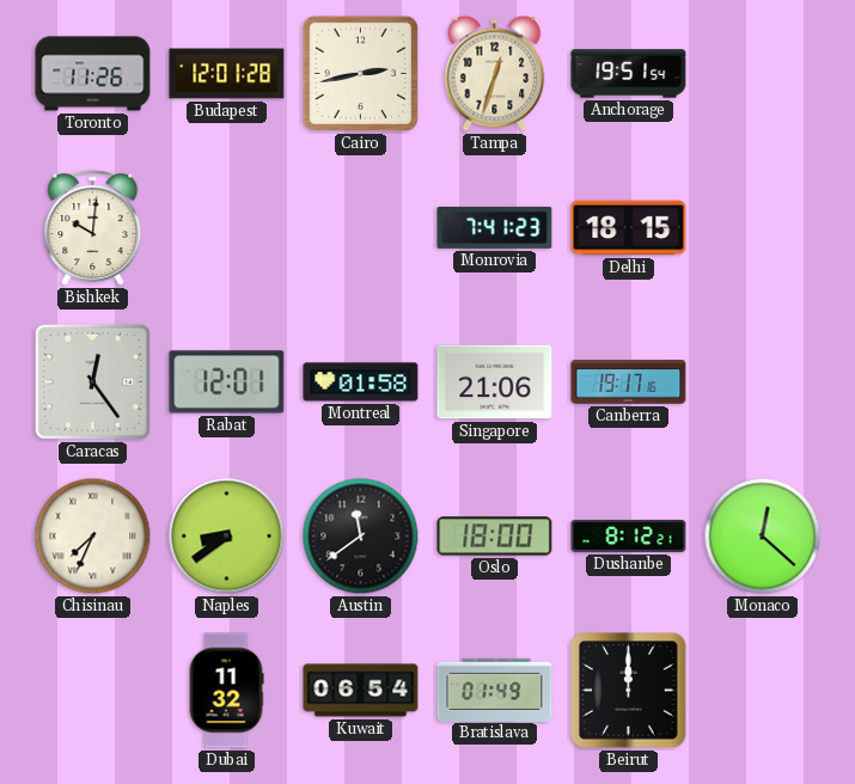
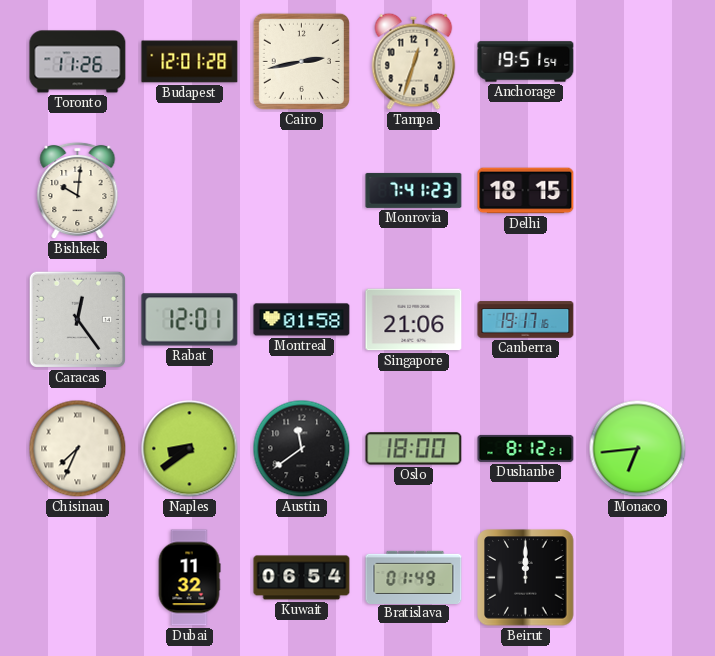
Monaco: 12:22 -> 6:44
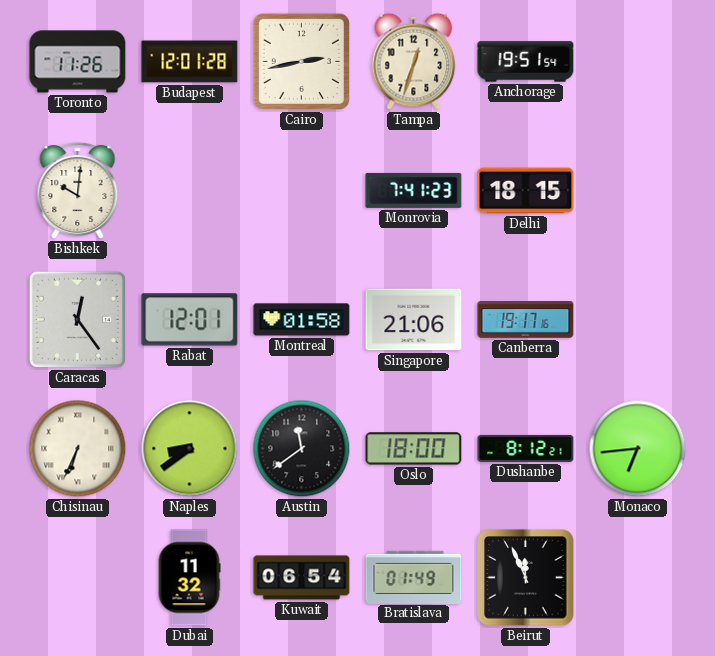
Chisinau: 7:34 -> 6:34
Beirut: 12:00 -> 11:56
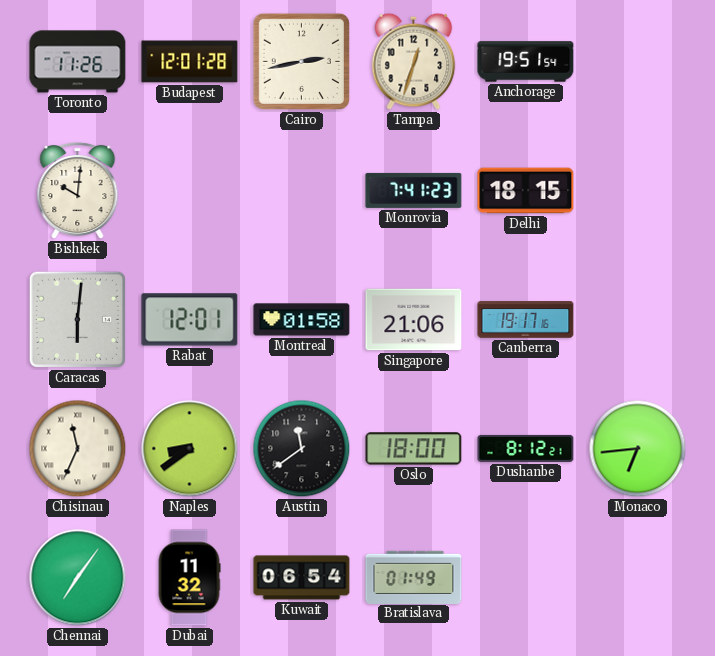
Caracas: 12:24 -> 6:01
Chisinau: 6:34 -> 11:34
Chennai: none -> 7:06
Beirut: 11:56 -> none
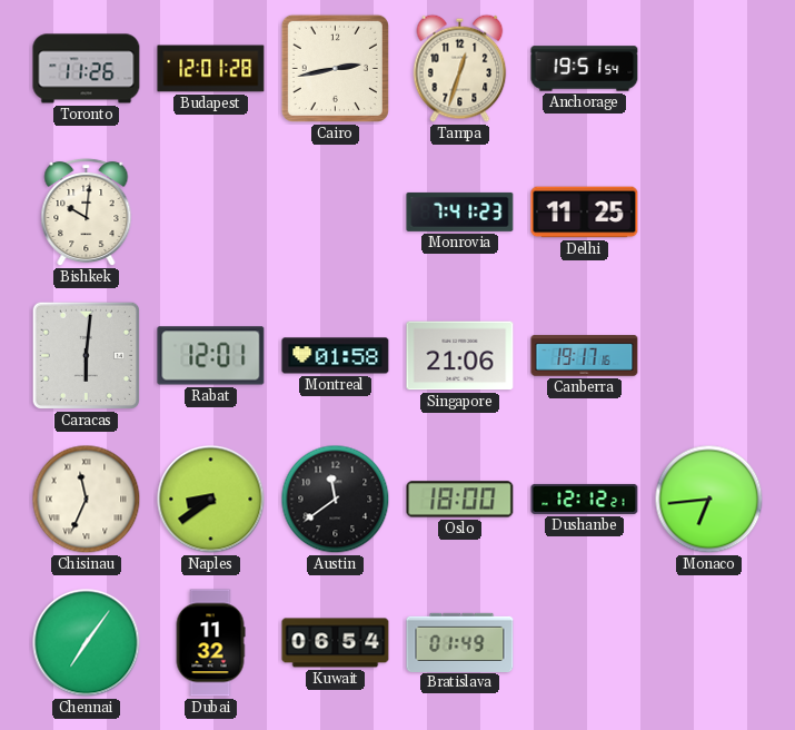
Delhi: 18:15 -> 11:25
Dushanbe: 8:12 -> 12:12
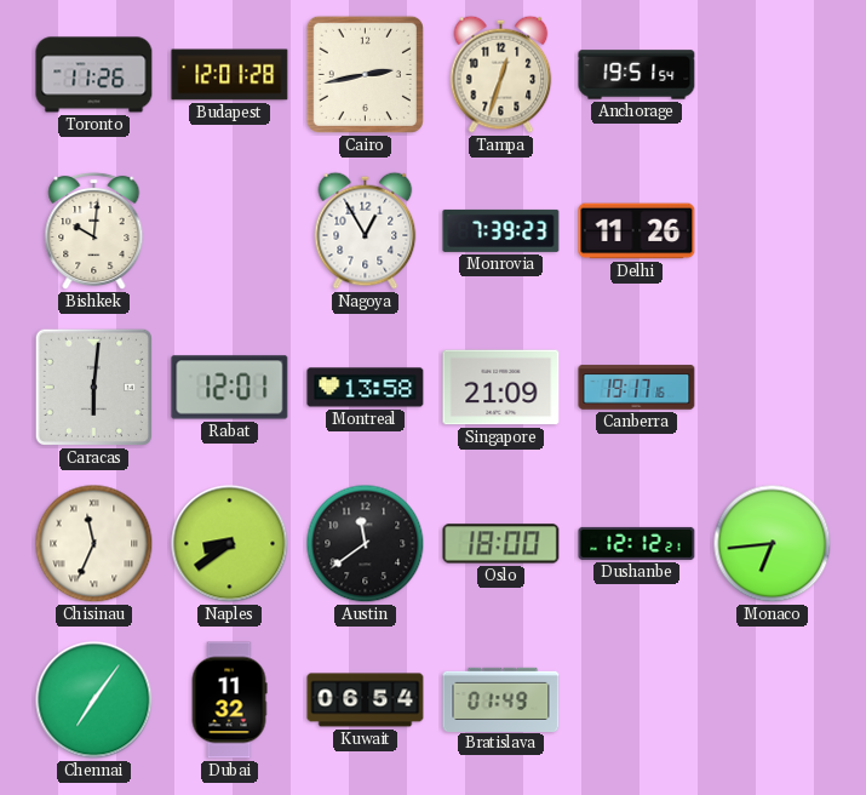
Nagoya: none -> 12:55
Monrovia: 7:41 -> 7:39
Delhi: 11:25 -> 11:26
Montreal: 01:58 -> 13:58
Singapore: 21:06 -> 21:09
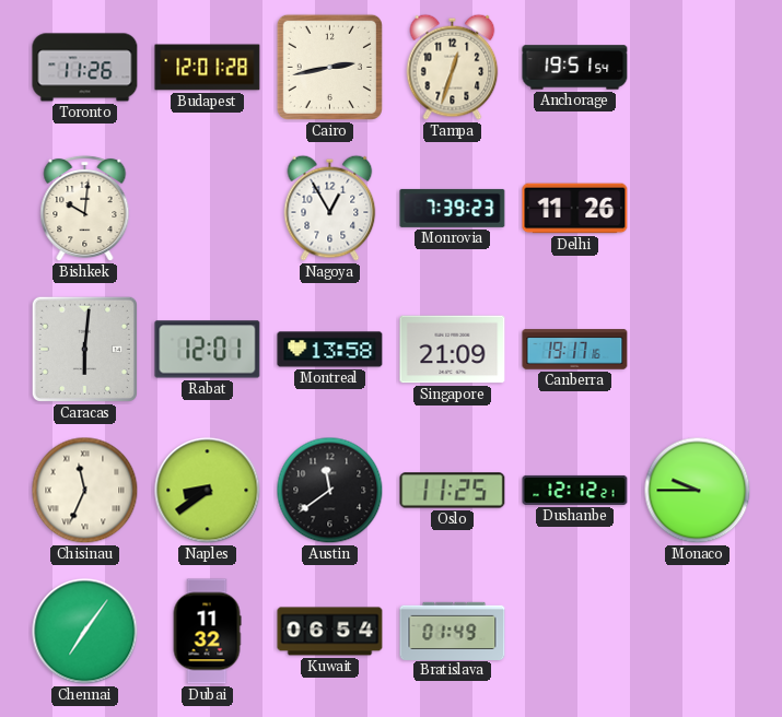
Oslo: 18:00 -> 11:25
Monaco: 6:44 -> 9:45
